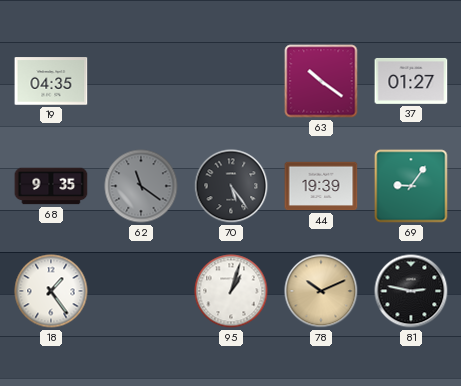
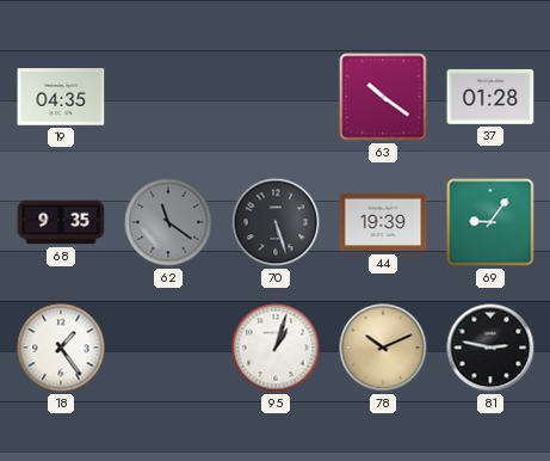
37: 01:27 -> 01:28
70: 5:24 -> 5:27
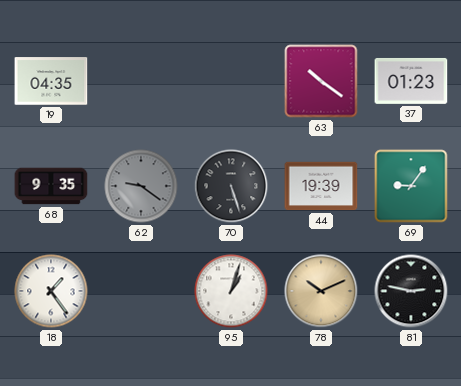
37: 01:28 -> 01:23
62: 11:21 -> 9:21
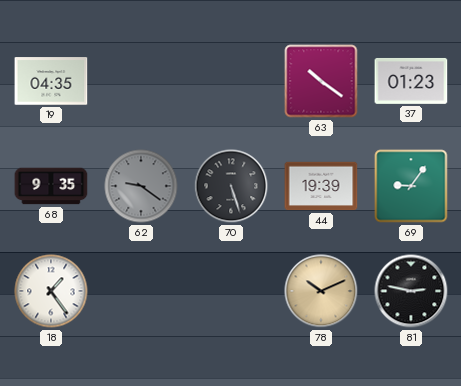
95: 1:03 -> none
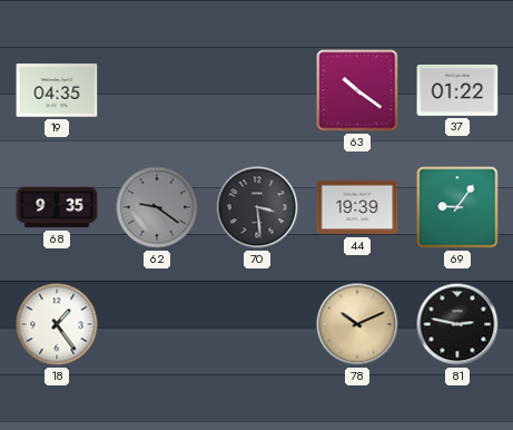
37: 01:23 -> 01:22
70: 5:27 -> 3:29
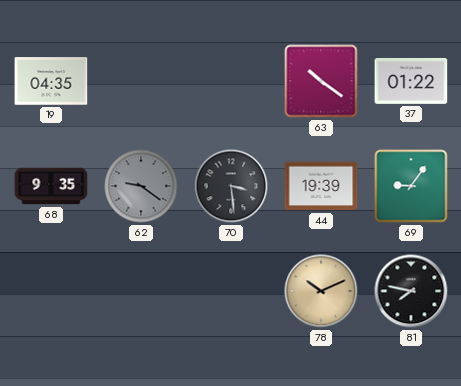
18: 1:24 -> none
81: 2:47 -> 7:47
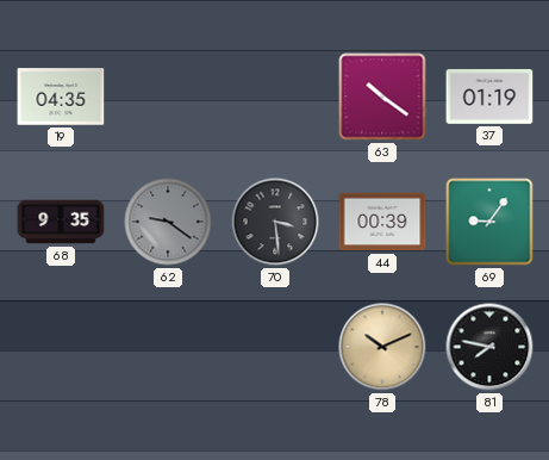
37: 01:22 -> 01:19
44: 19:39 -> 00:39
